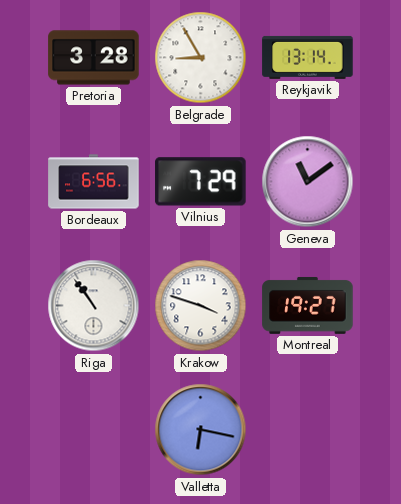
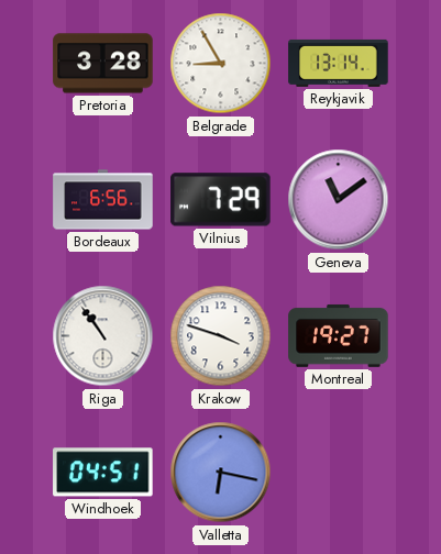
Windhoek: none -> 04:51
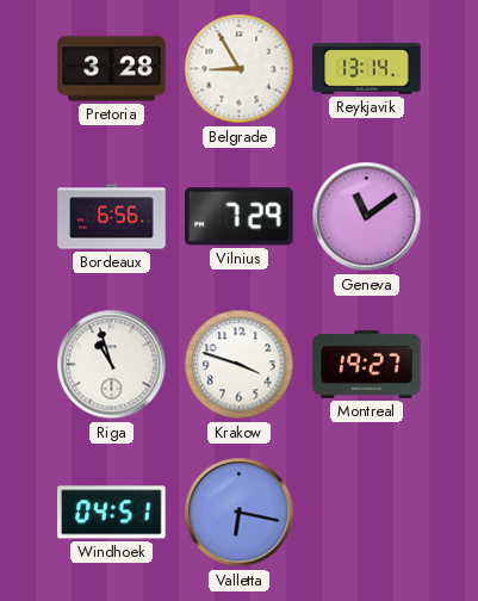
Riga: 10:54 -> 10:57
